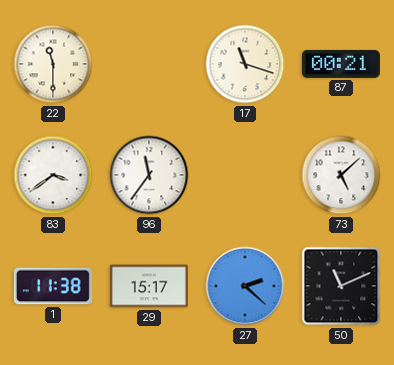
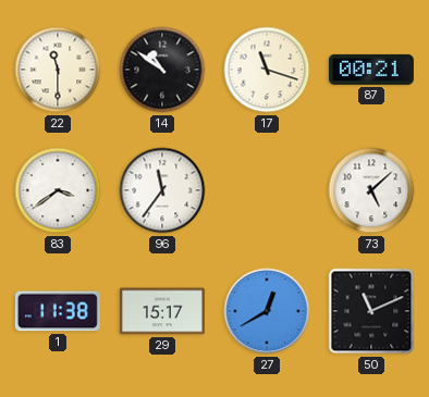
14: none -> 10:51
27: 2:22 -> 12:40
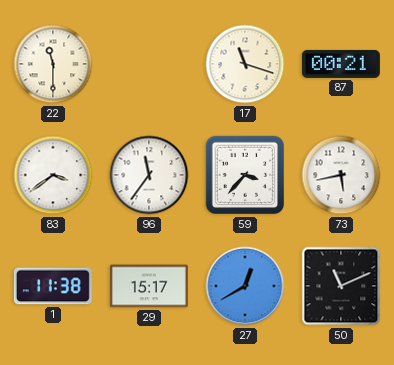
14: 10:51 -> none
59: none -> 3:37
73: 5:08 -> 5:43
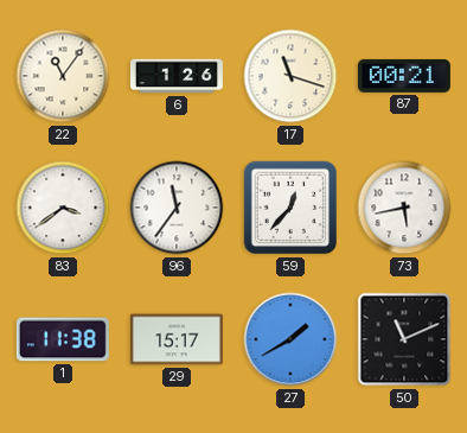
22: 11:30 -> 11:06
6: none -> 1:26
59: 3:37 -> 12:37
27: 12:40 -> 1:40
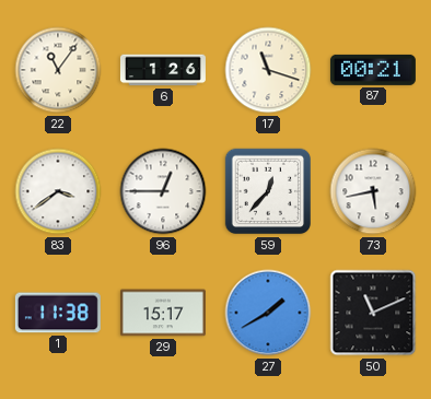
96: 11:36 -> 12:45
